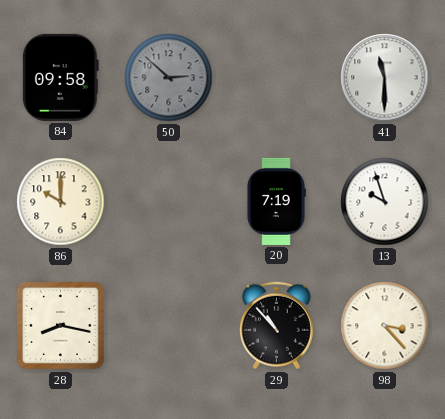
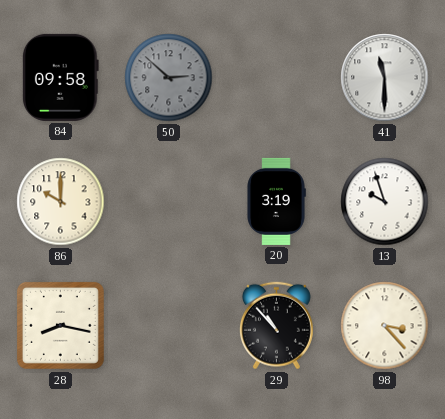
20: 7:19 -> 3:19
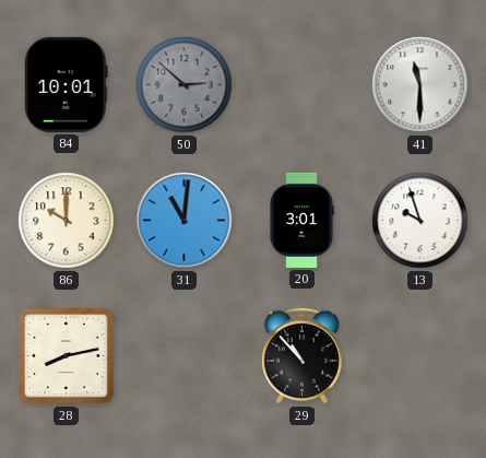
84: 09:58 -> 10:01
31: none -> 11:01
20: 3:19 -> 3:01
28: 8:17 -> 8:13
98: 3:23 -> none
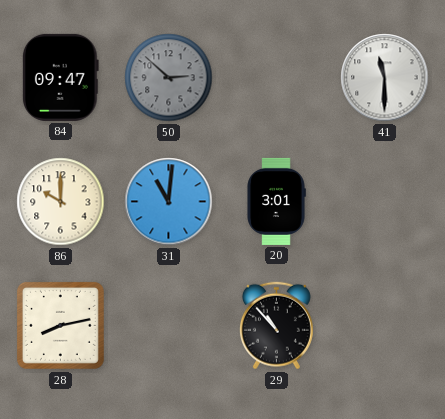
84: 10:01 -> 09:47
13: 9:57 -> none
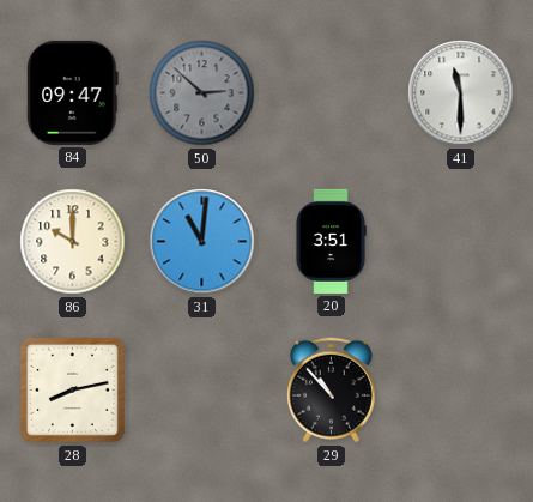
20: 3:01 -> 3:51
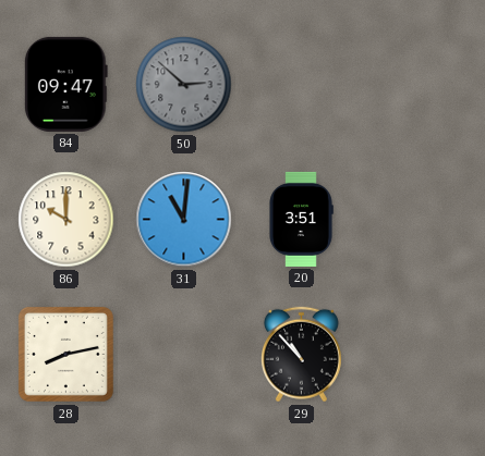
41: 11:30 -> none
